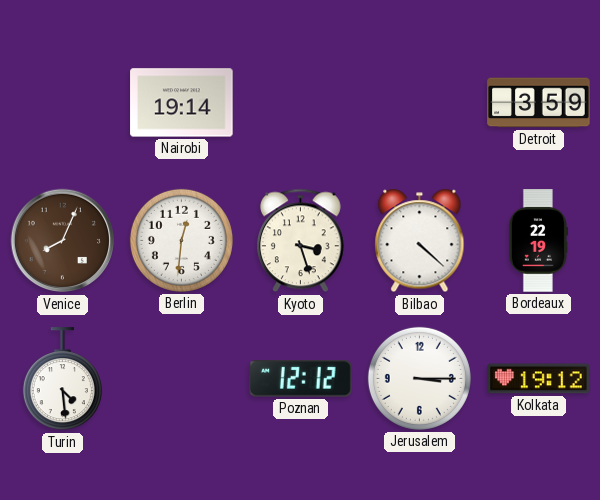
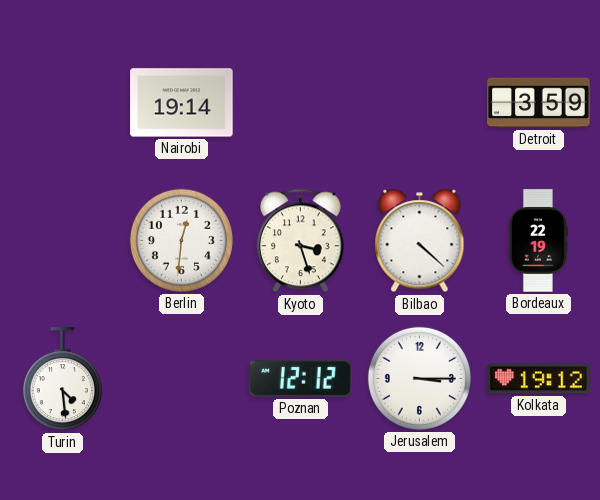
Venice: 8:04 -> none
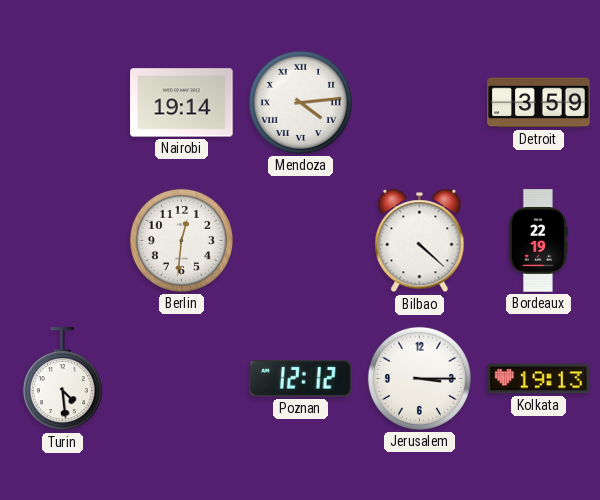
Mendoza: none -> 4:14
Kyoto: 3:27 -> none
Kolkata: 19:12 -> 19:13
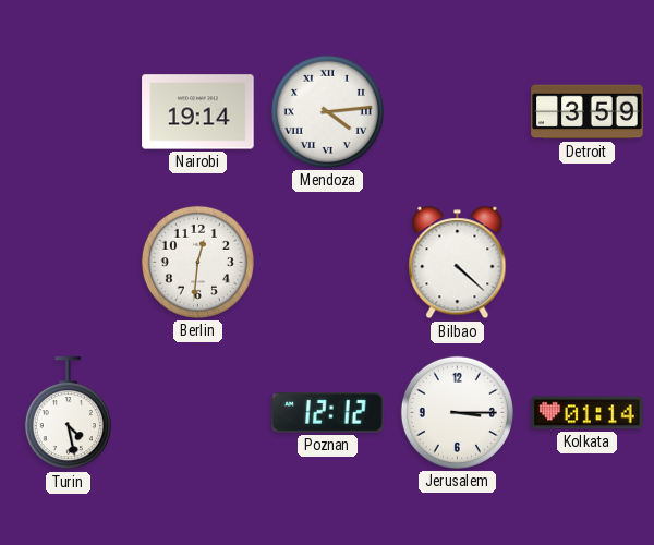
Bordeaux: 22:19 -> none
Turin: 4:29 -> 4:28
Kolkata: 19:13 -> 01:14
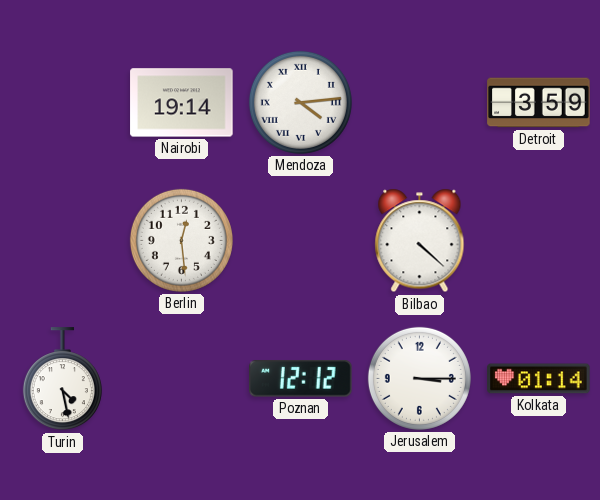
Berlin: 12:31 -> 12:29
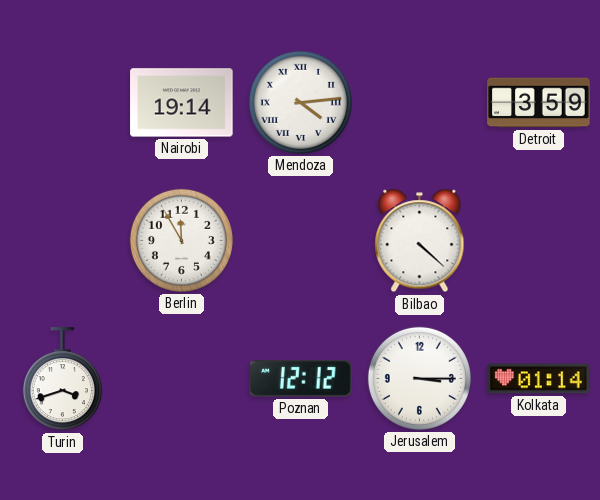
Berlin: 12:29 -> 11:55
Turin: 4:28 -> 3:42
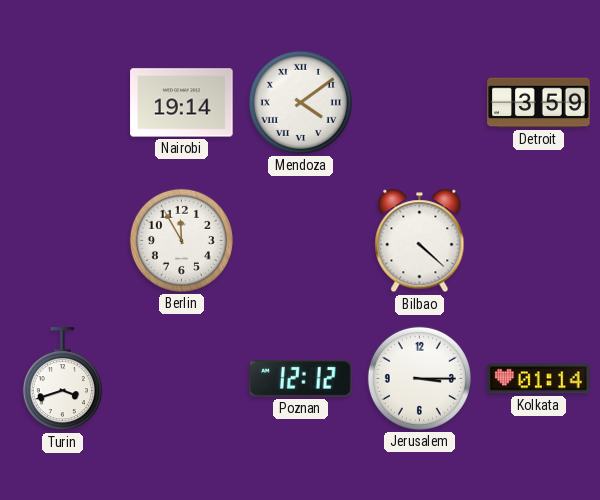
Mendoza: 4:14 -> 4:09
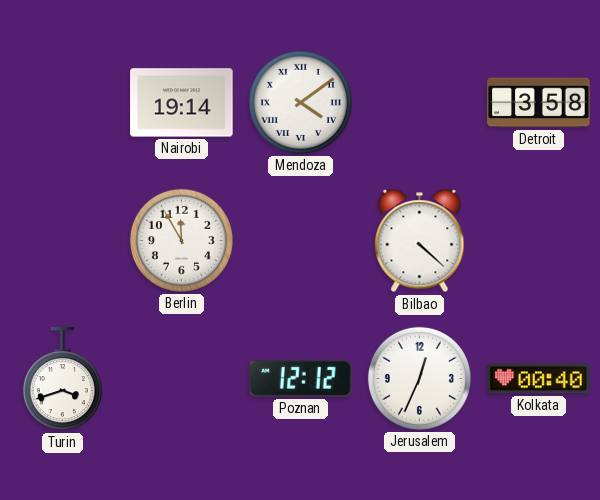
Detroit: 3:59 -> 3:58
Jerusalem: 3:15 -> 12:34
Kolkata: 01:14 -> 00:40
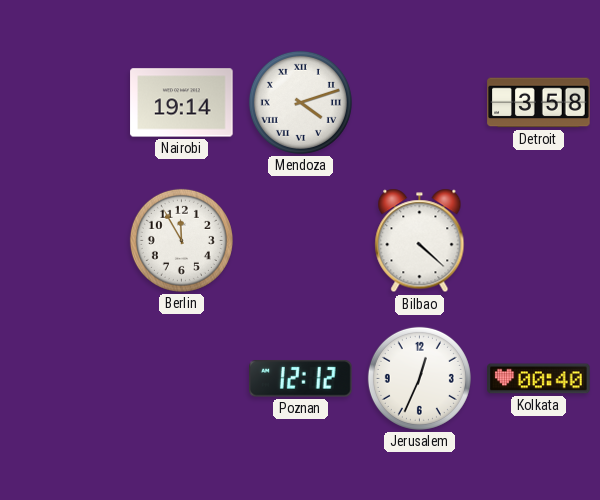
Mendoza: 4:09 -> 4:12
Turin: 3:42 -> none
